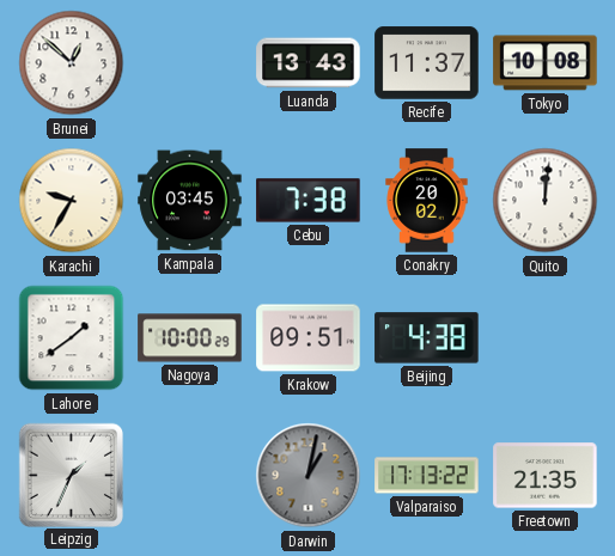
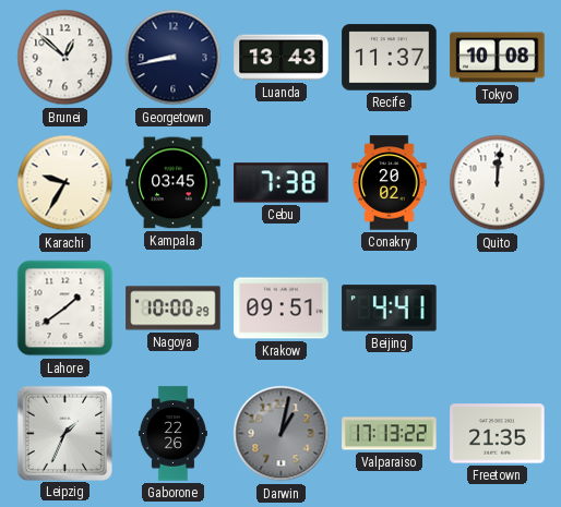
Georgetown: none -> 8:43
Beijing: 4:38 -> 4:41
Gaborone: none -> 22:26
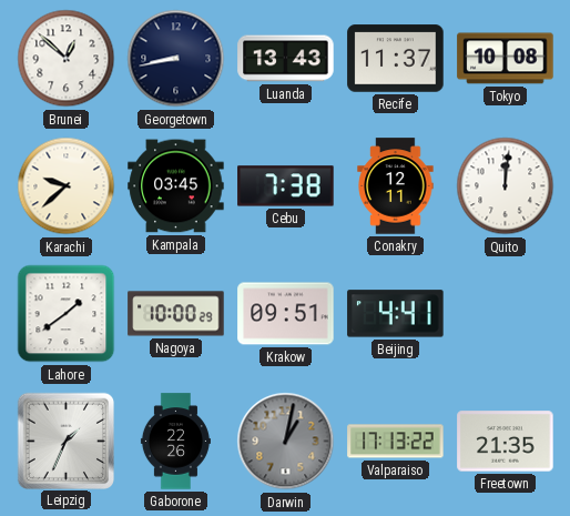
Karachi: 9:35 -> 9:38
Conakry: 20:02 -> 12:11
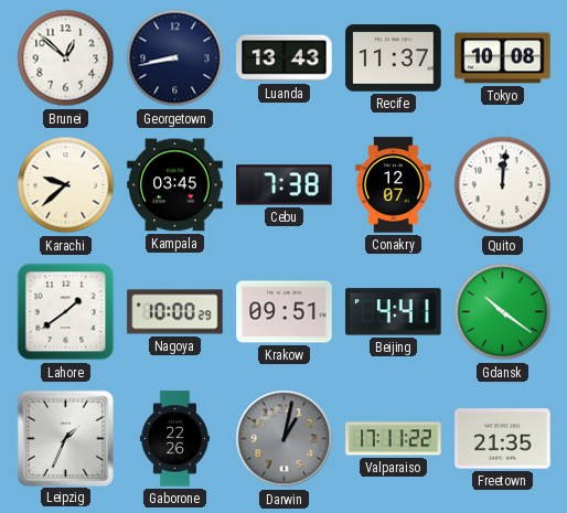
Conakry: 12:11 -> 12:07
Gdansk: none -> 10:21
Valparaiso: 17:13 -> 17:11
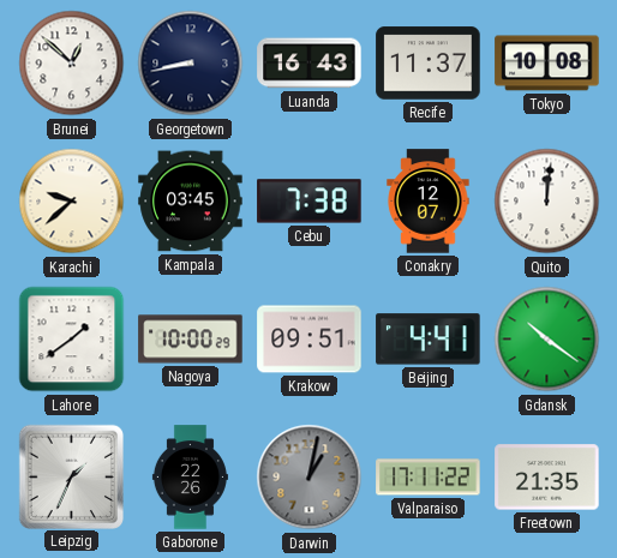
Luanda: 13:43 -> 16:43
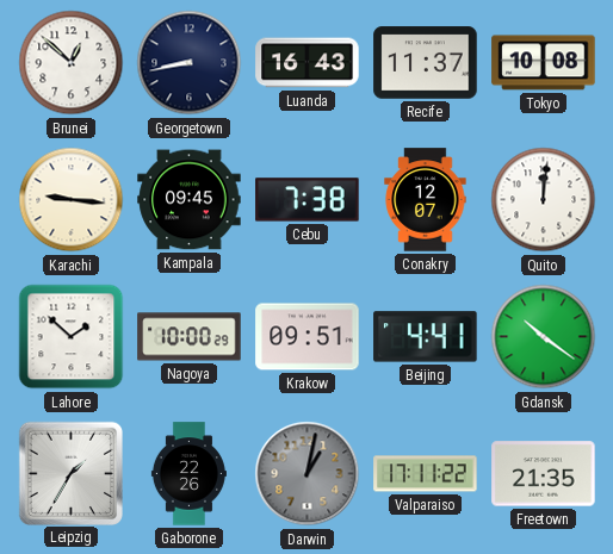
Karachi: 9:38 -> 9:16
Kampala: 03:45 -> 09:45
Lahore: 1:39 -> 1:52
Leipzig: 1:34 -> 1:35
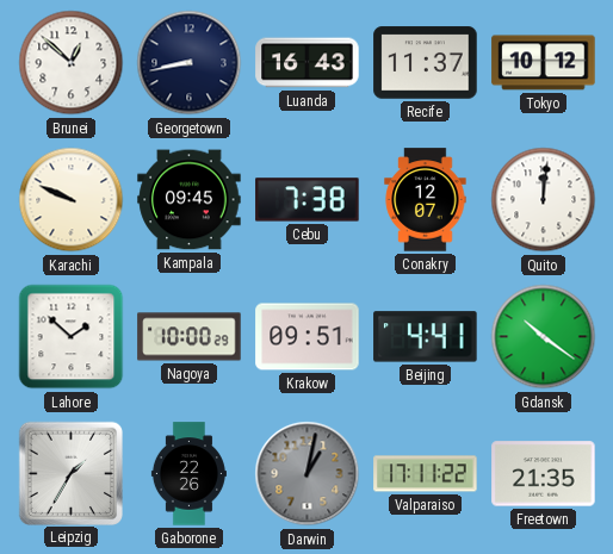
Tokyo: 10:08 -> 10:12
Karachi: 9:16 -> 9:49
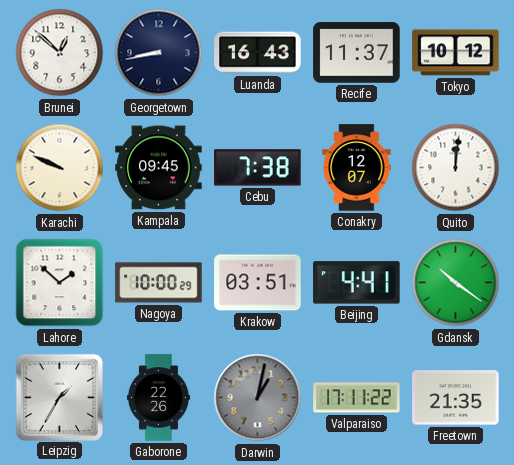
Krakow: 09:51 -> 03:51
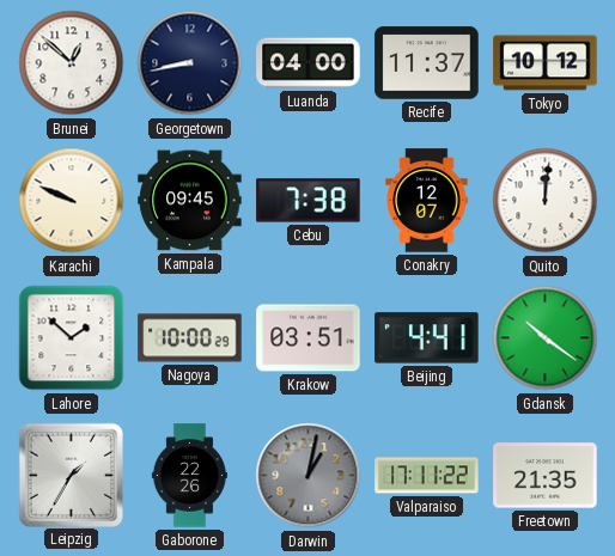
Luanda: 16:43 -> 04:00
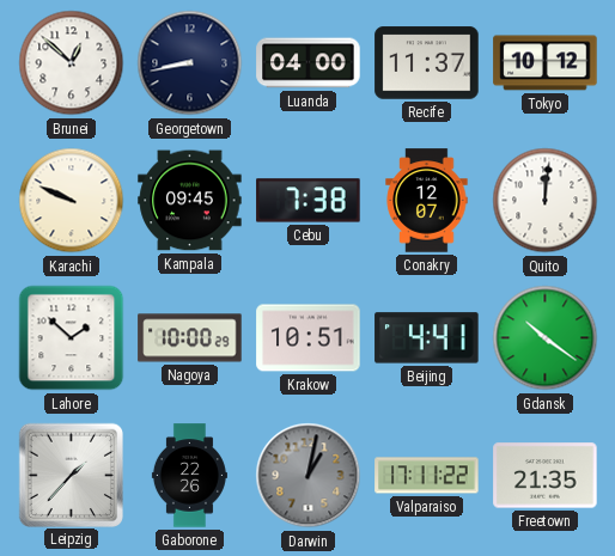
Krakow: 03:51 -> 10:51
Leipzig: 1:35 -> 1:37
